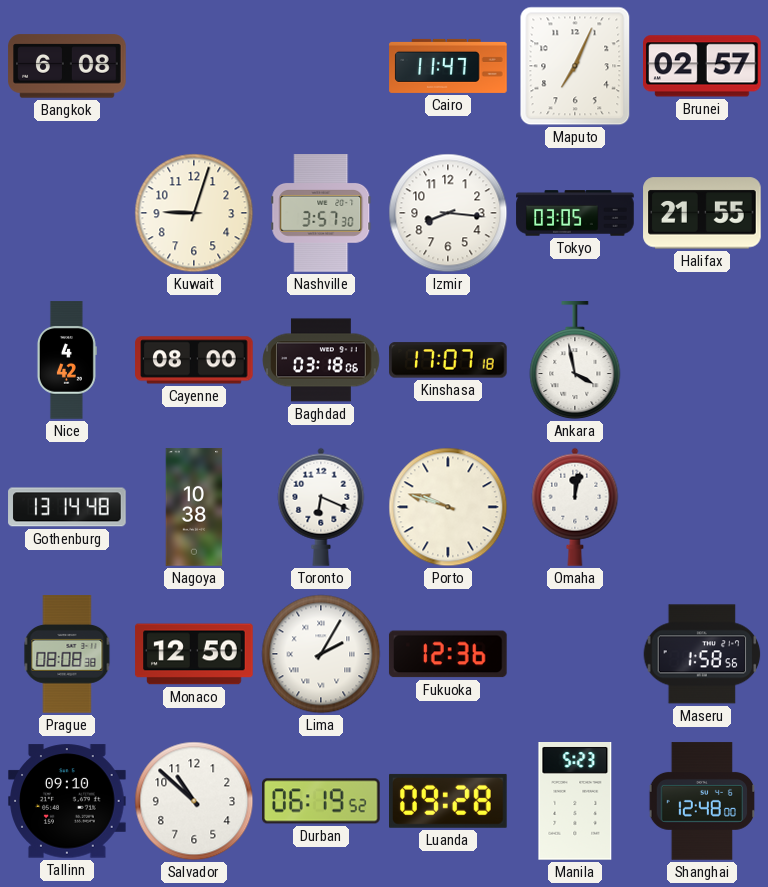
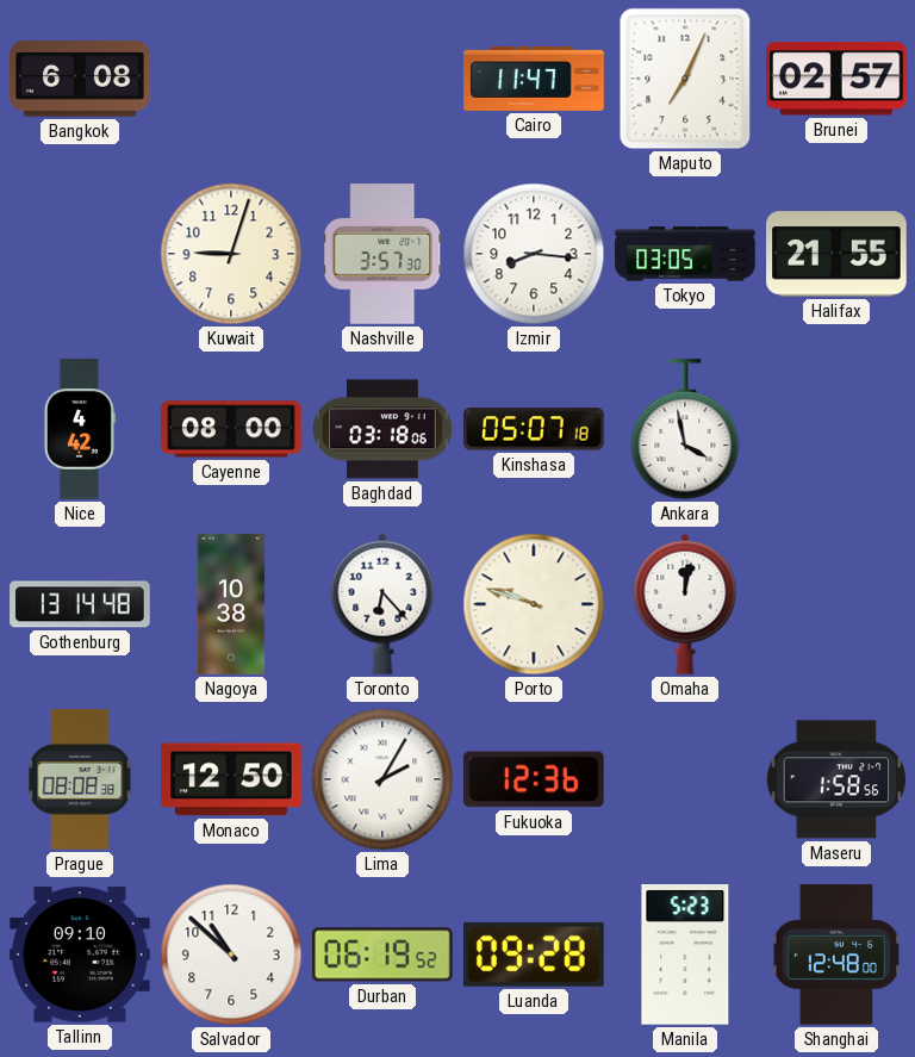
Kinshasa: 17:07 -> 05:07
Toronto: 6:19 -> 6:23
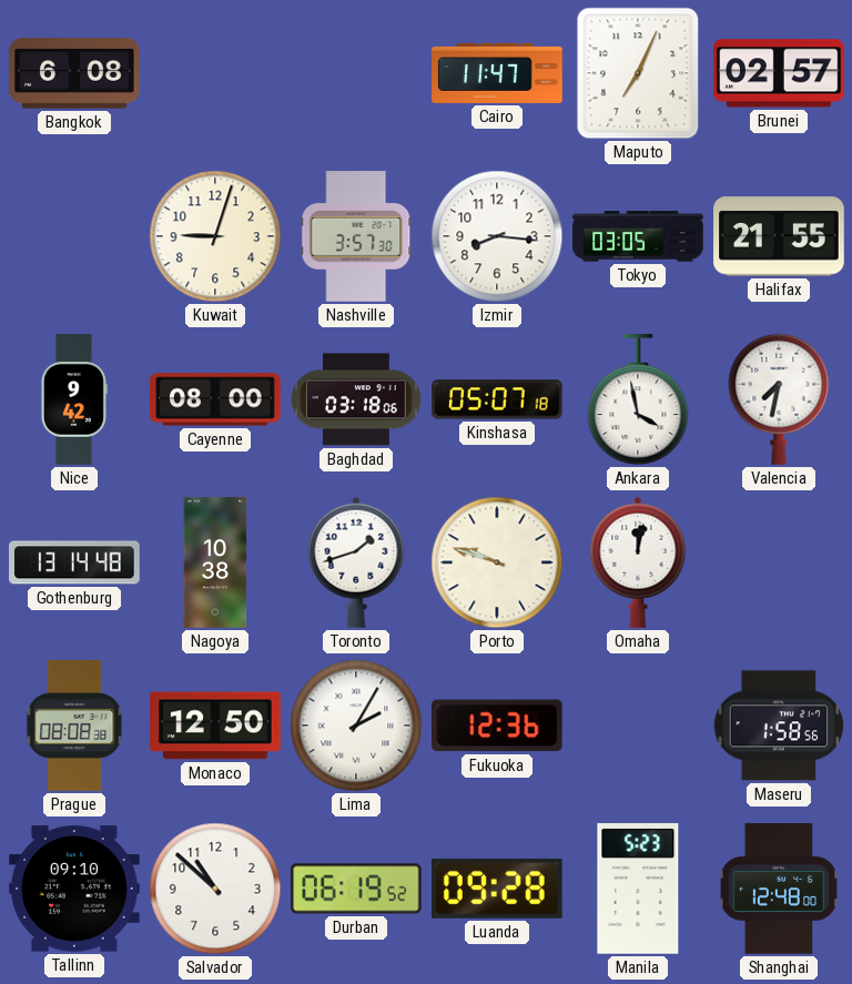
Nice: 4:42 -> 9:42
Valencia: none -> 7:32
Toronto: 6:23 -> 1:42
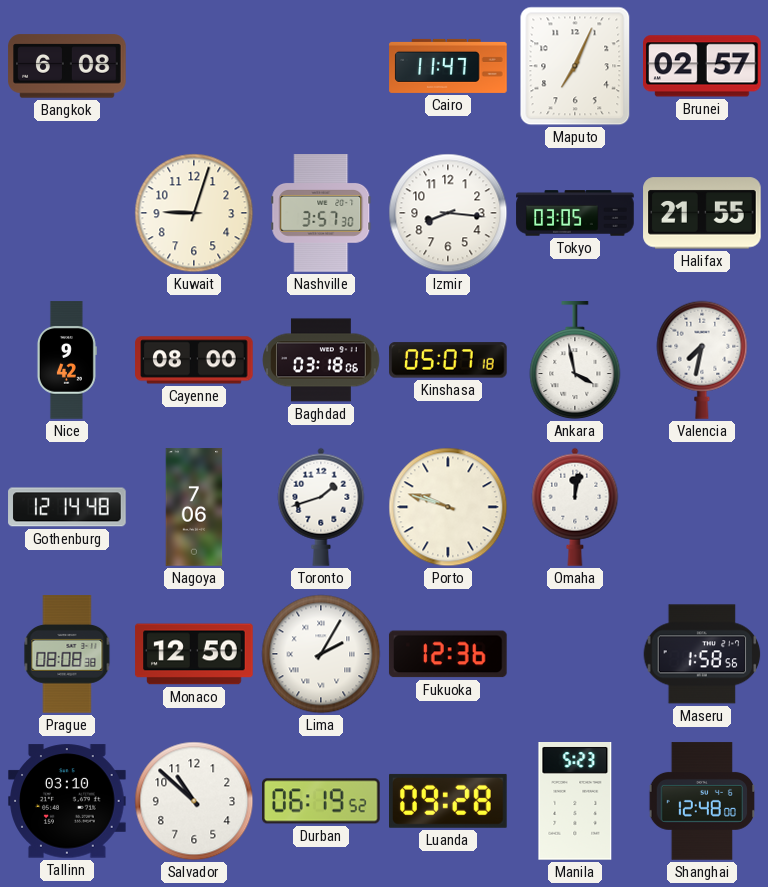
Gothenburg: 13:14 -> 12:14
Nagoya: 10:38 -> 7:06
Tallinn: 09:10 -> 03:10
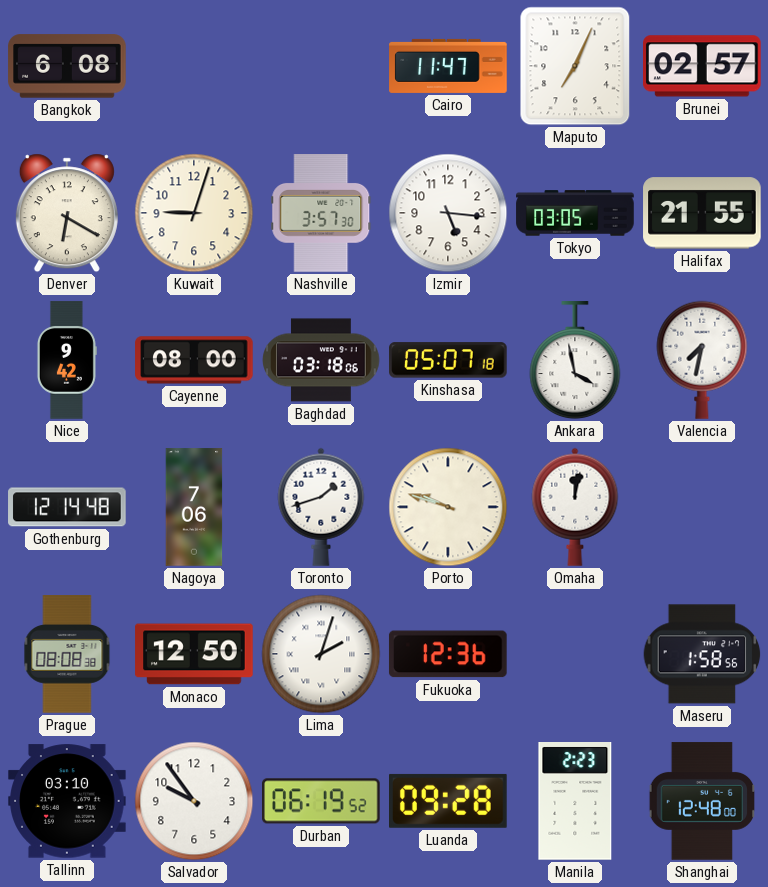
Denver: none -> 6:20
Izmir: 8:16 -> 5:16
Lima: 2:05 -> 2:03
Salvador: 10:52 -> 9:54
Manila: 5:23 -> 2:23
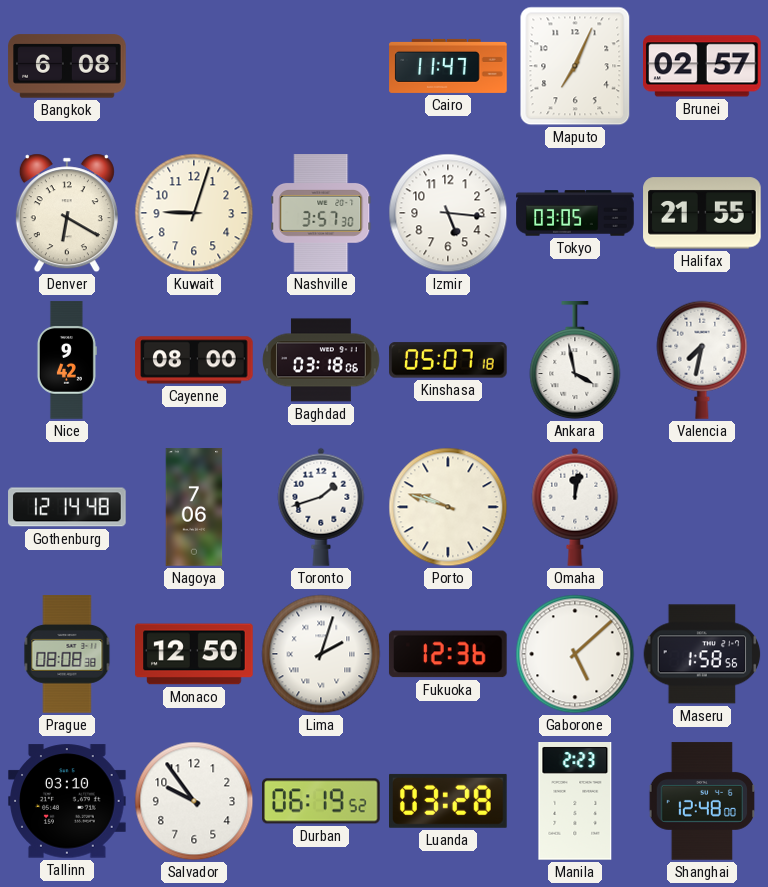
Gaborone: none -> 5:08
Luanda: 09:28 -> 03:28
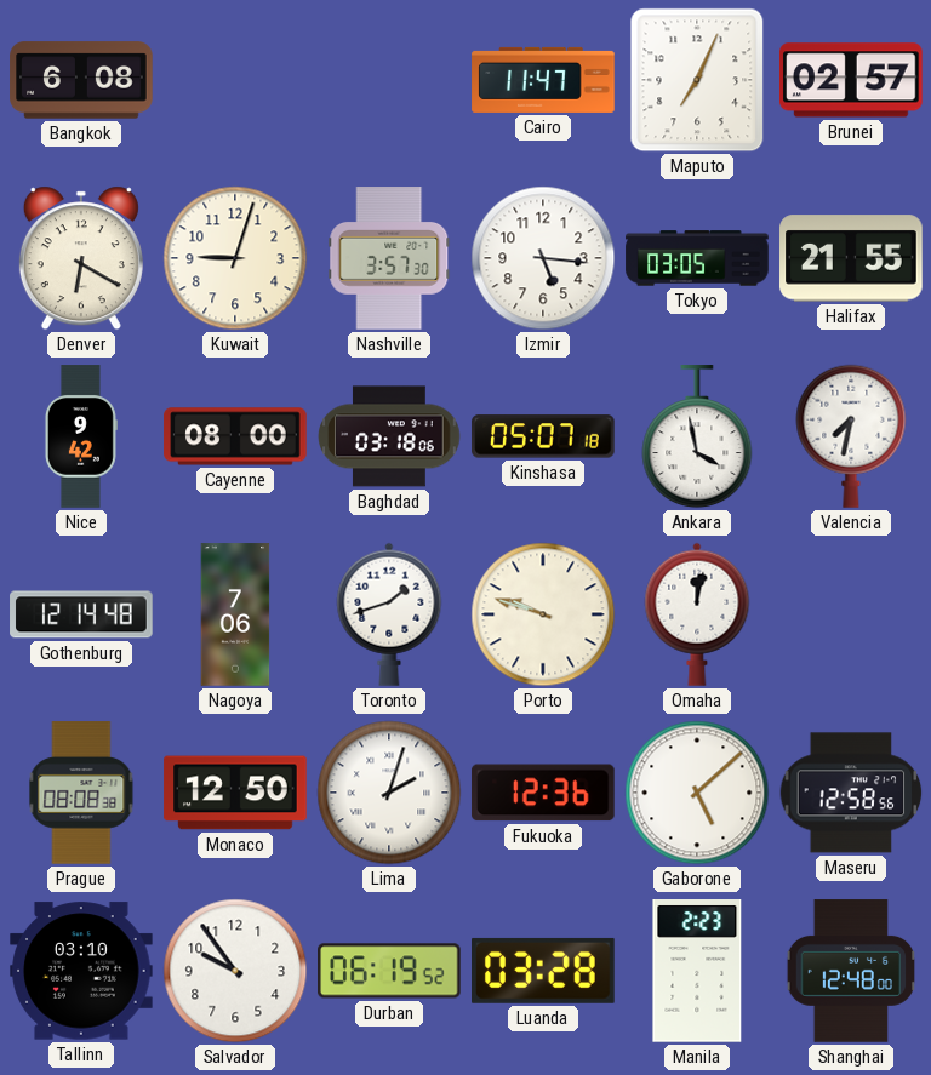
Maseru: 1:58 -> 12:58
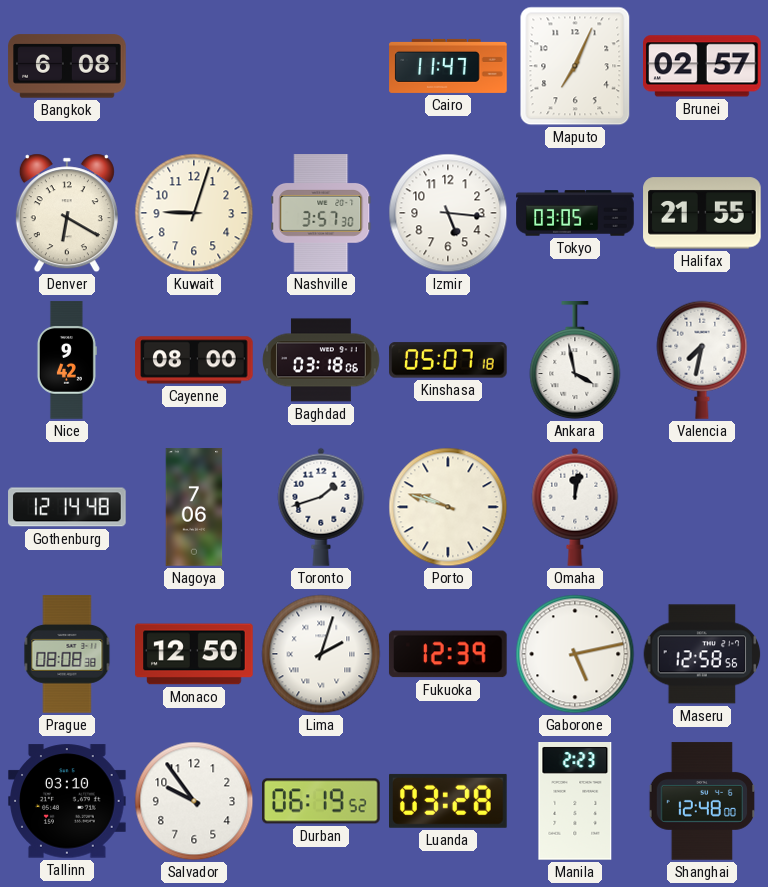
Fukuoka: 12:36 -> 12:39
Gaborone: 5:08 -> 5:13
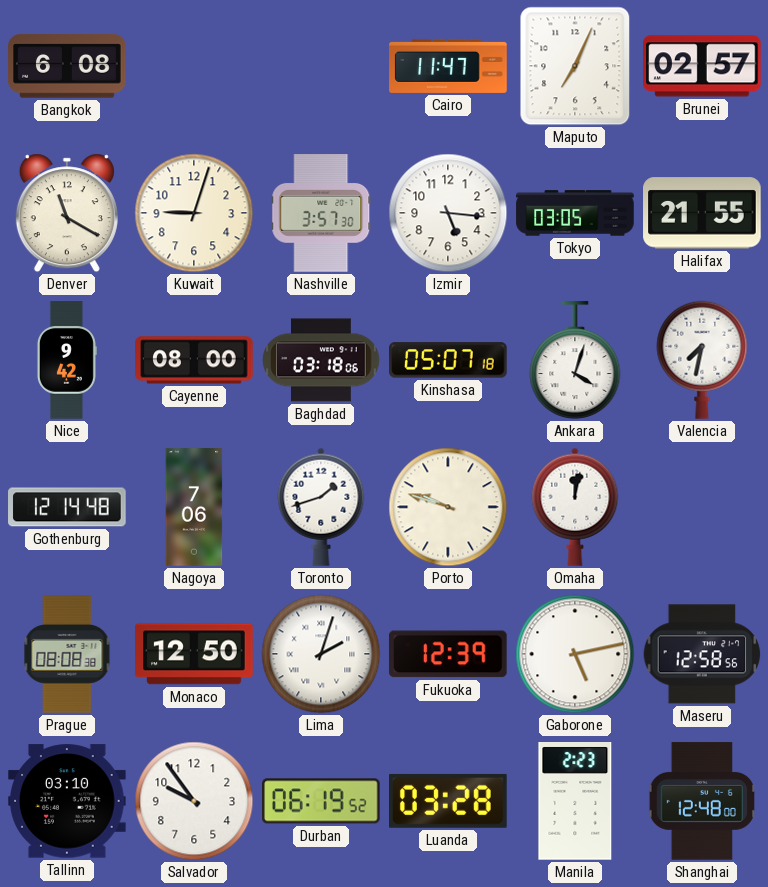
Denver: 6:20 -> 11:20
Ankara: 3:58 -> 4:03
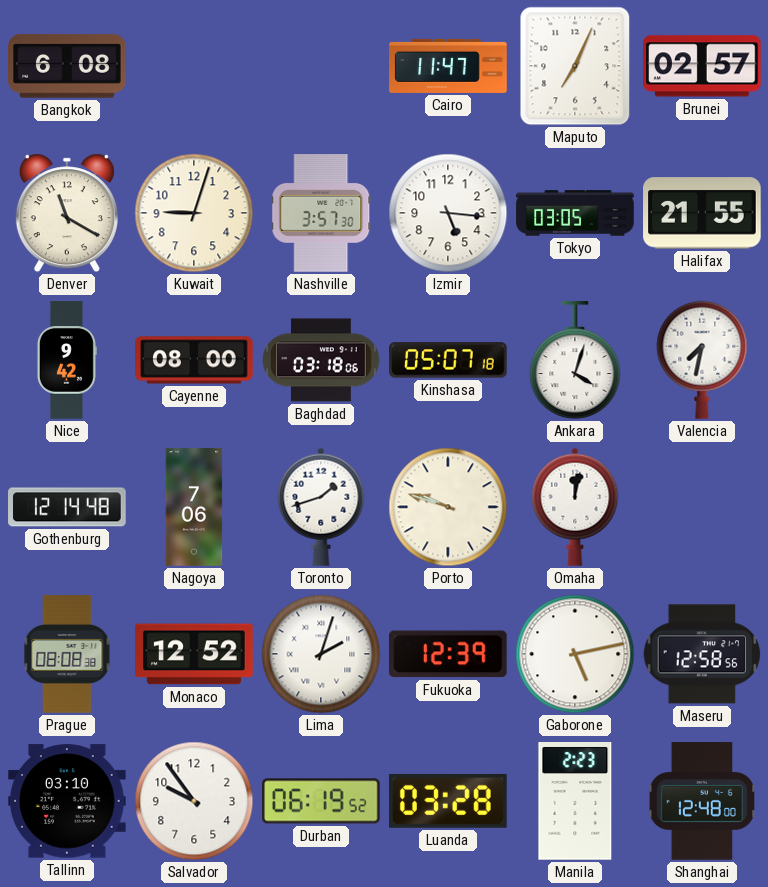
Monaco: 12:50 -> 12:52
